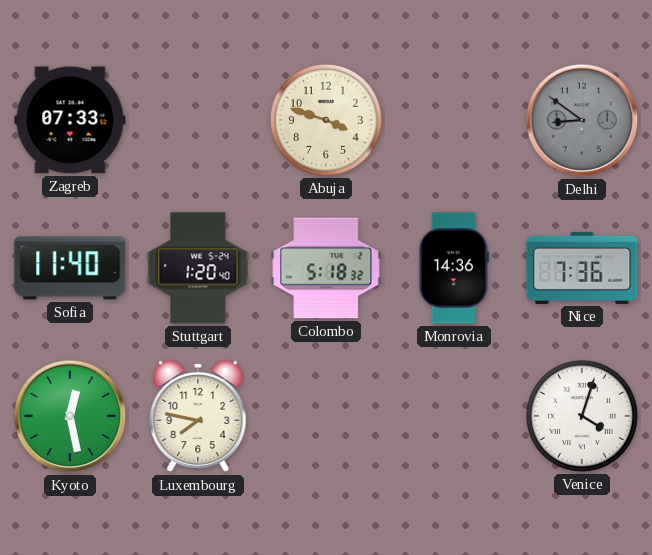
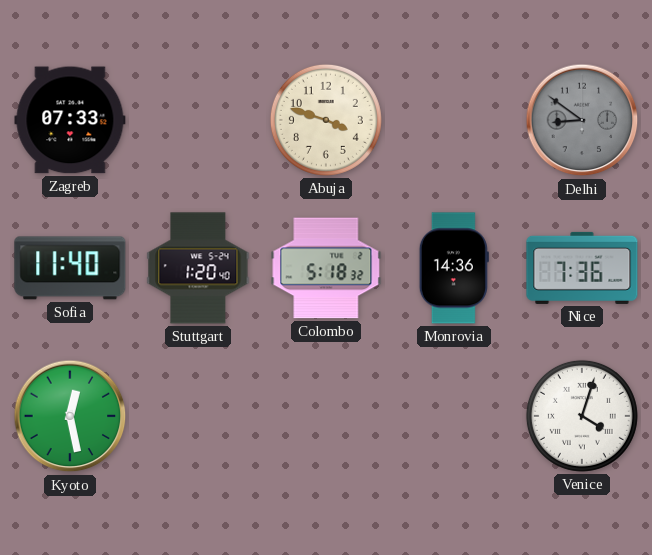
Luxembourg: 7:47 -> none
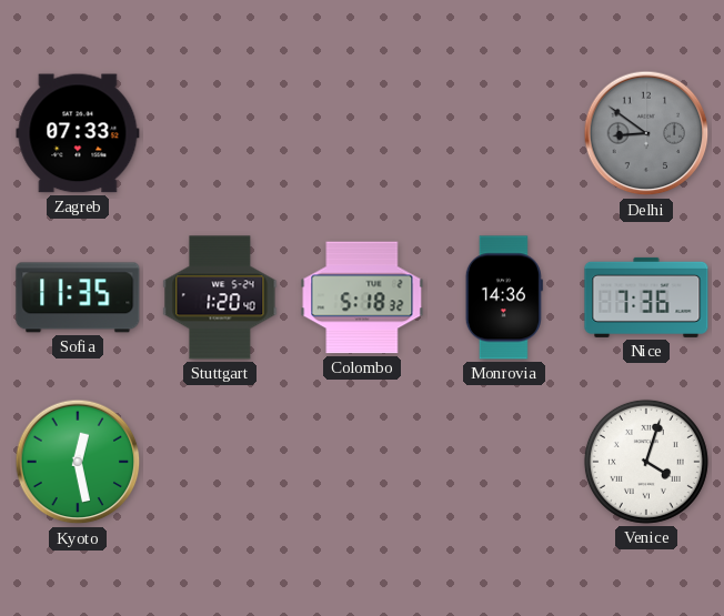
Abuja: 3:48 -> none
Sofia: 11:40 -> 11:35
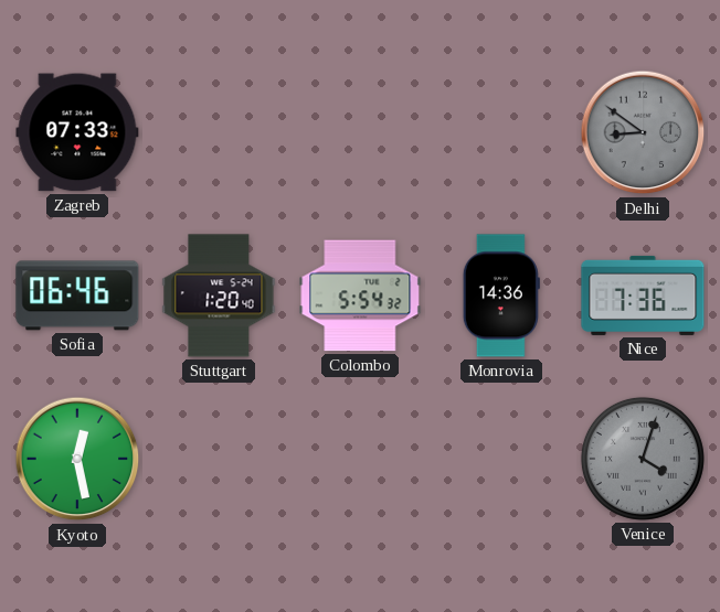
Sofia: 11:35 -> 06:46
Colombo: 5:18 -> 5:54
Venice dial: white -> grey
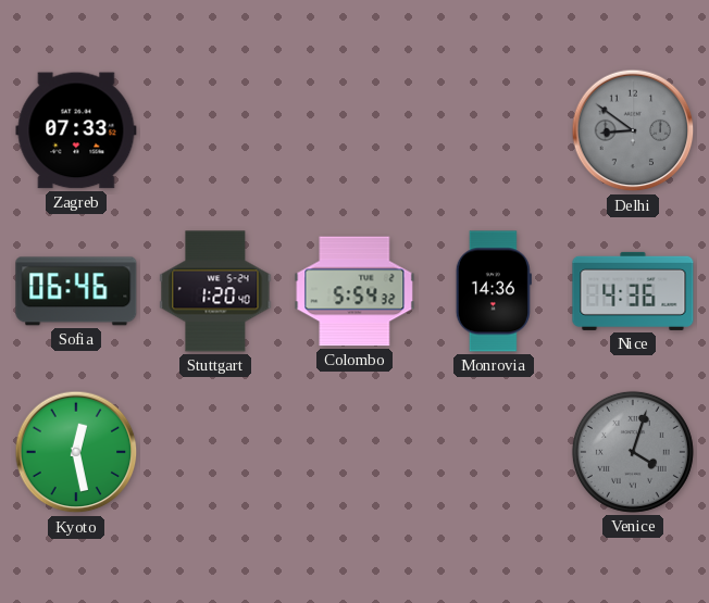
Nice: 7:36 -> 4:36
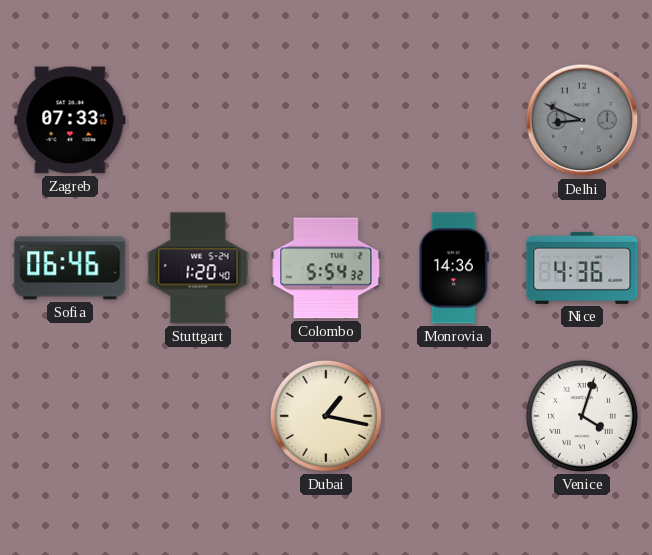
Delhi: 8:51 -> 8:49
Kyoto: 12:28 -> none
Dubai: none -> 1:17
Venice dial: grey -> white
